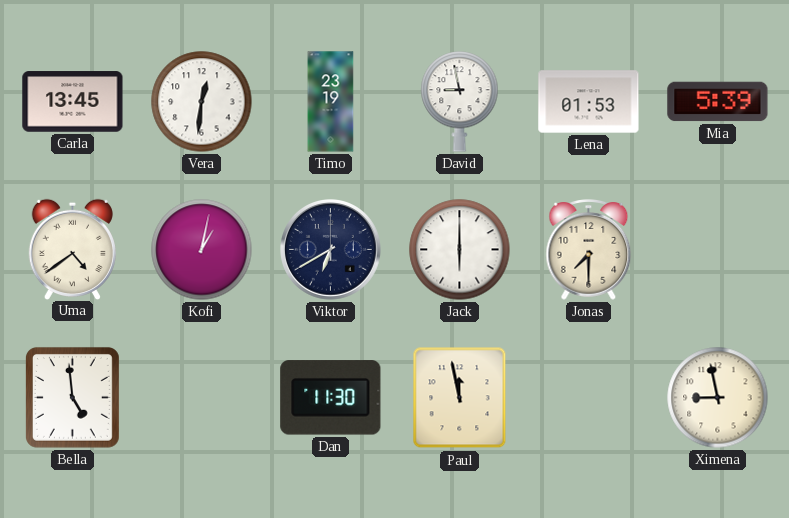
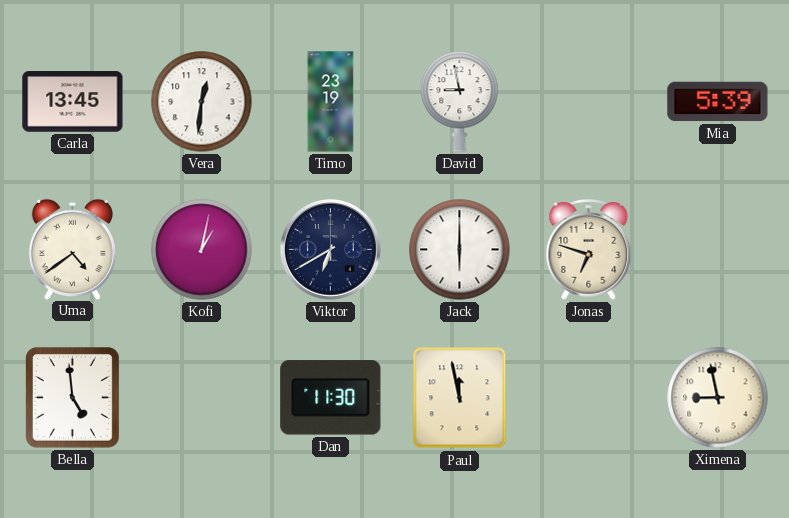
Lena: 01:53 -> none
Jonas: 7:30 -> 6:48
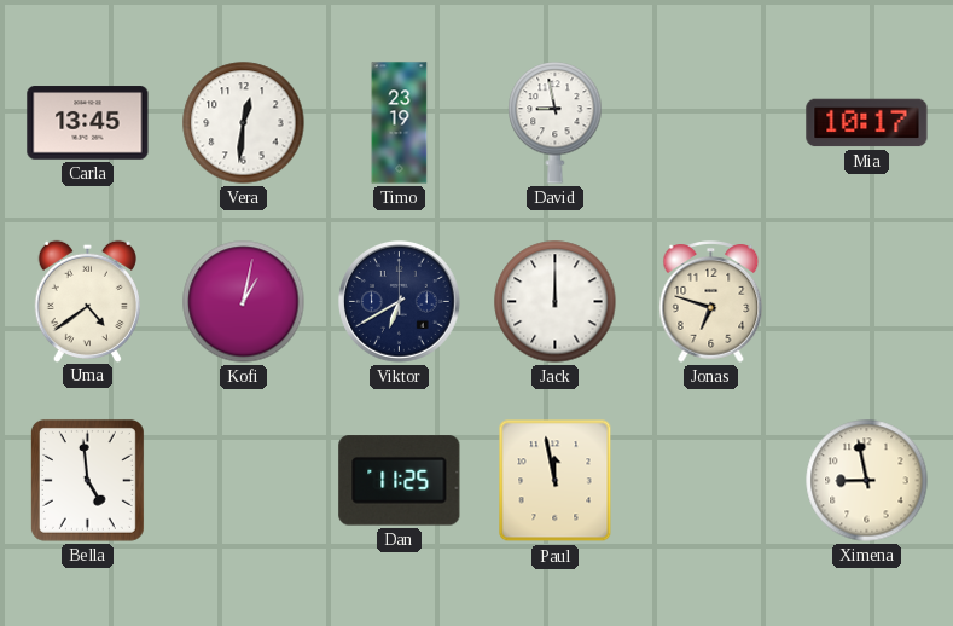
Mia: 5:39 -> 10:17
Jack: 6:00 -> 12:00
Dan: 11:30 -> 11:25
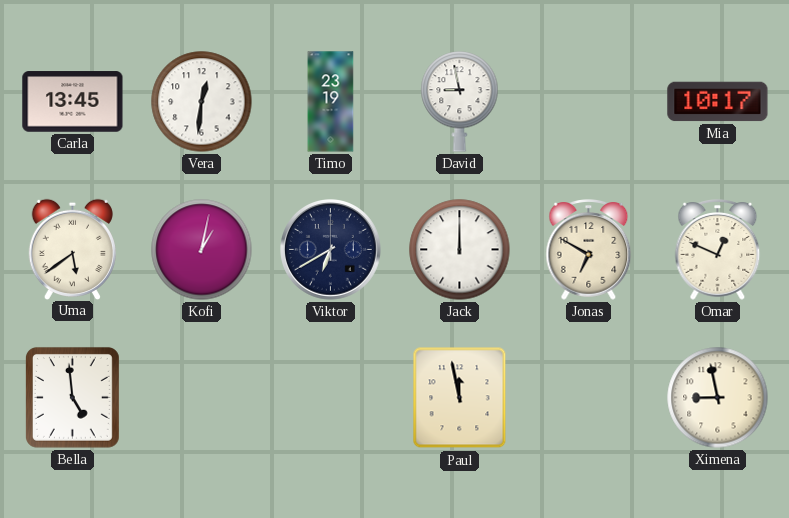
Uma: 4:39 -> 5:39
Jonas: 6:48 -> 6:50
Omar: none -> 12:49
Dan: 11:25 -> none
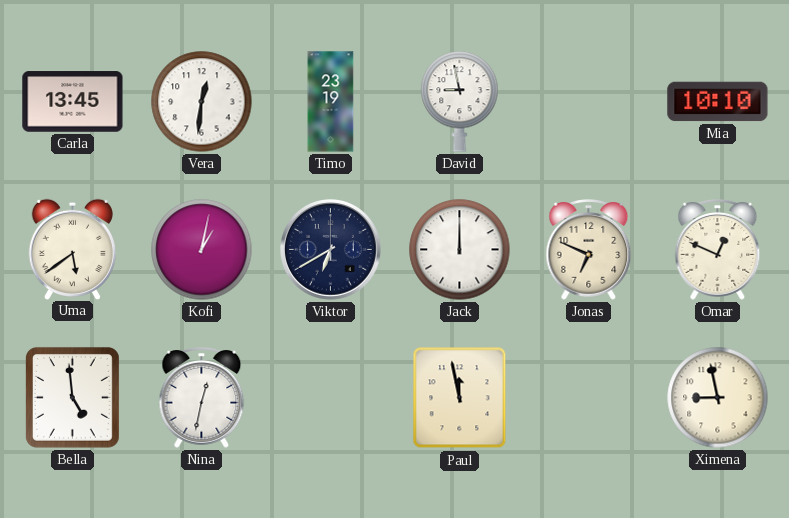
Mia: 10:17 -> 10:10
Jonas: 6:50 -> 6:49
Nina: none -> 12:32
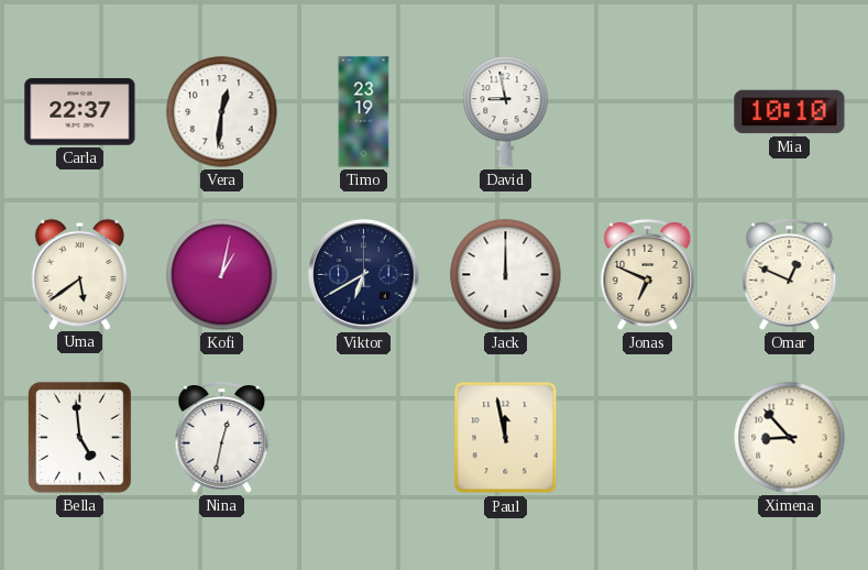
Carla: 13:45 -> 22:37
Ximena: 8:58 -> 8:53
